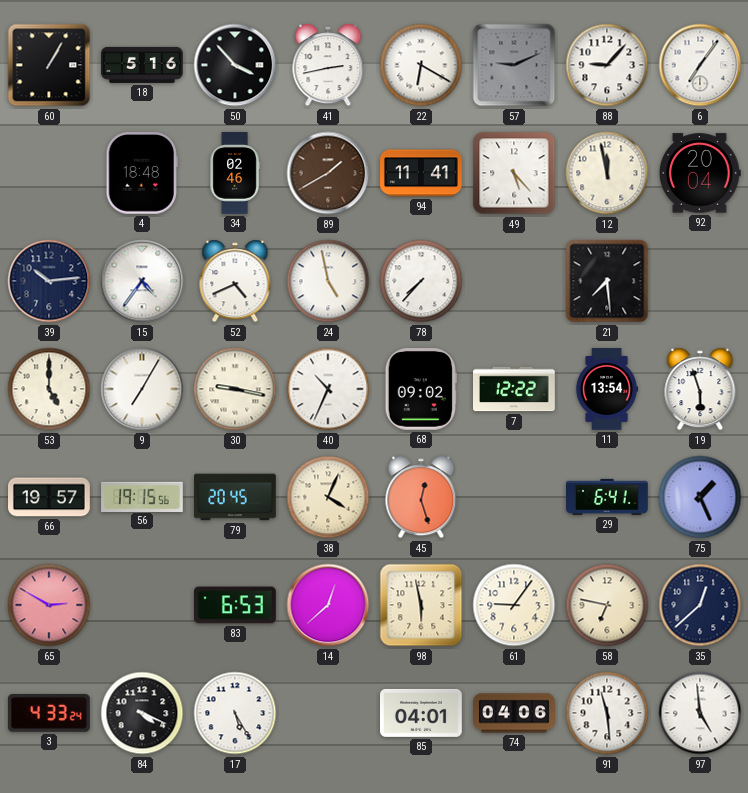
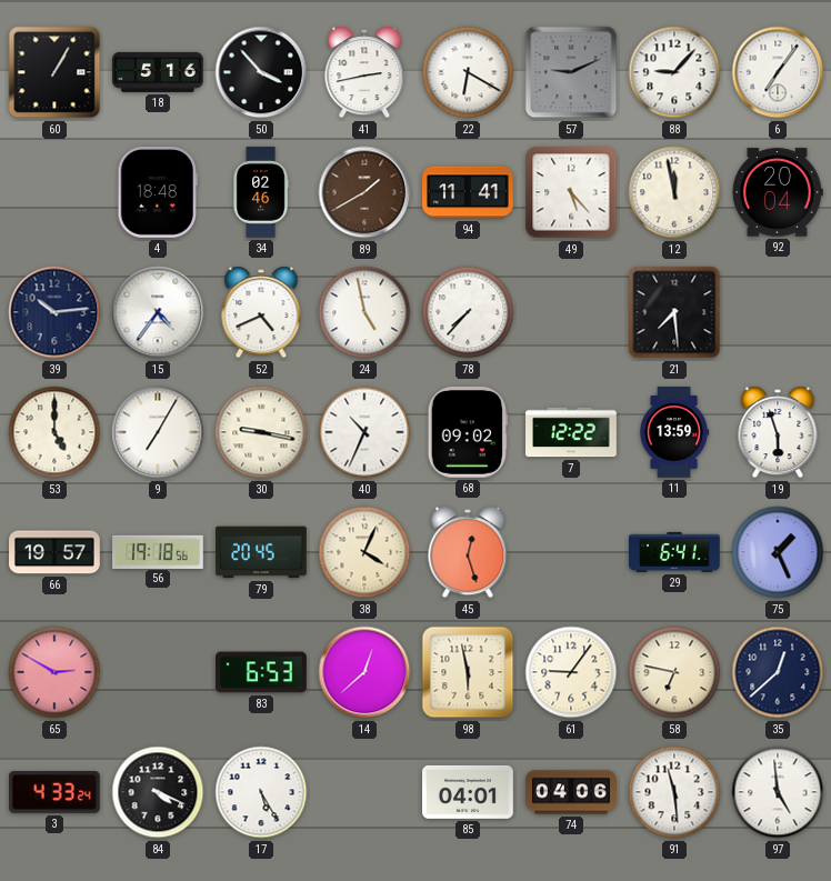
11: 13:54 -> 13:59
56: 19:15 -> 19:18
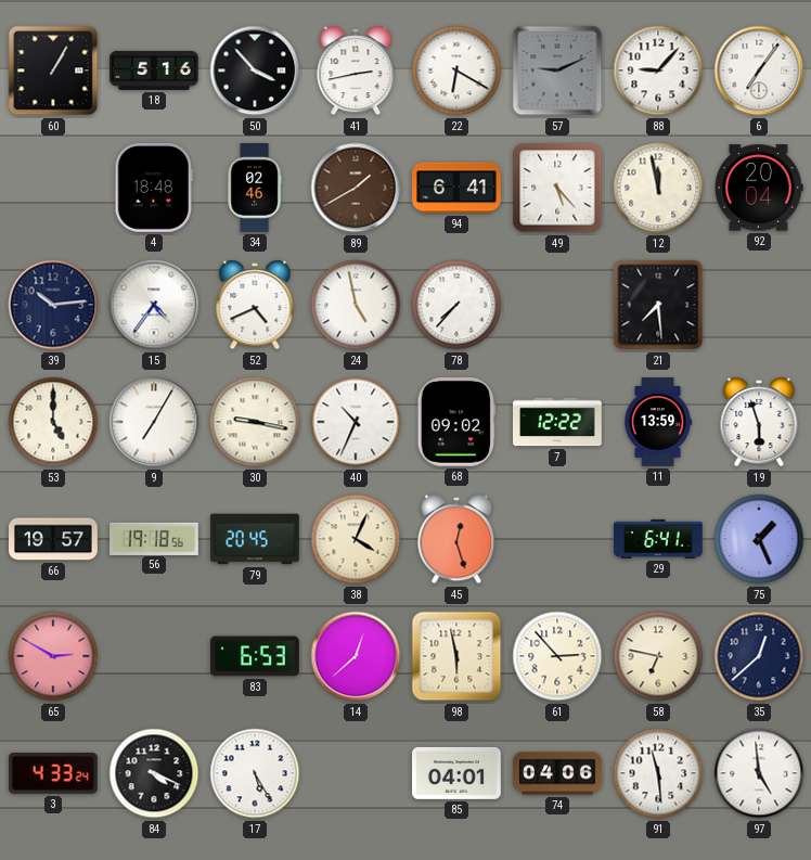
94: 11:41 -> 6:41
61: 9:06 -> 2:53
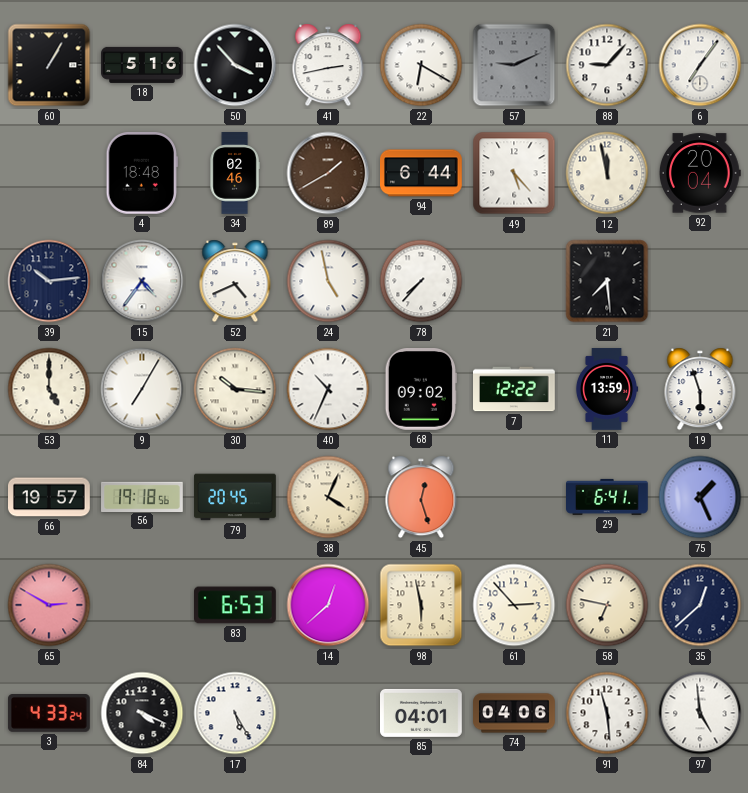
94: 6:41 -> 6:44
30: 9:17 -> 10:16
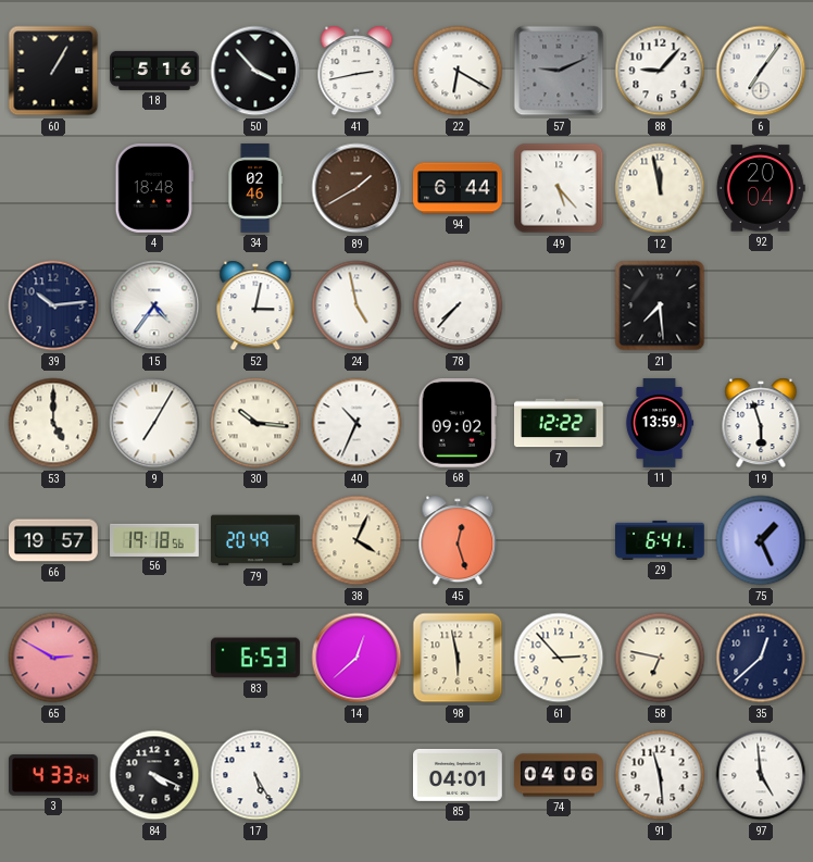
52: 4:41 -> 3:02
79: 20:45 -> 20:49
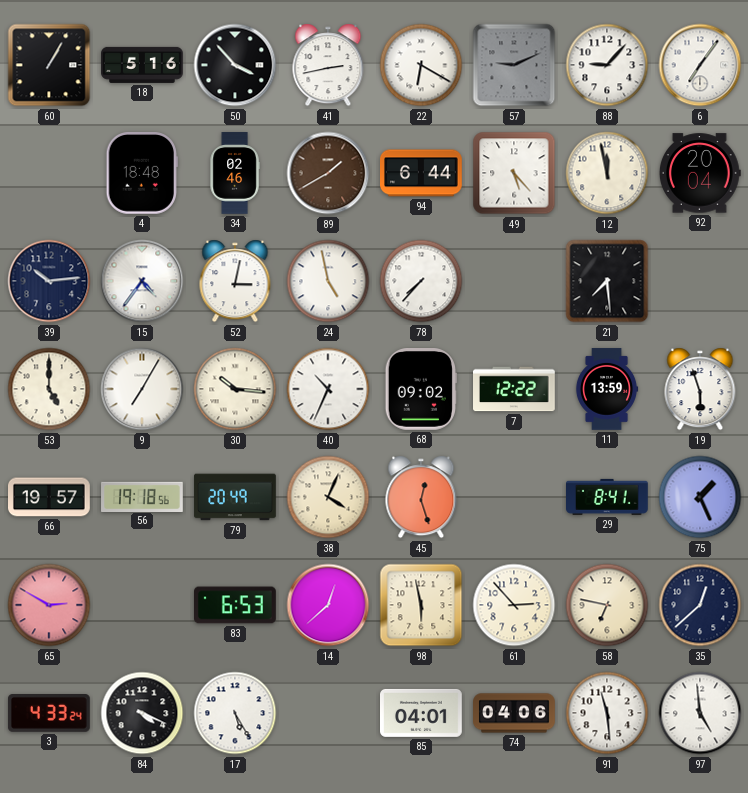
29: 6:41 -> 8:41
